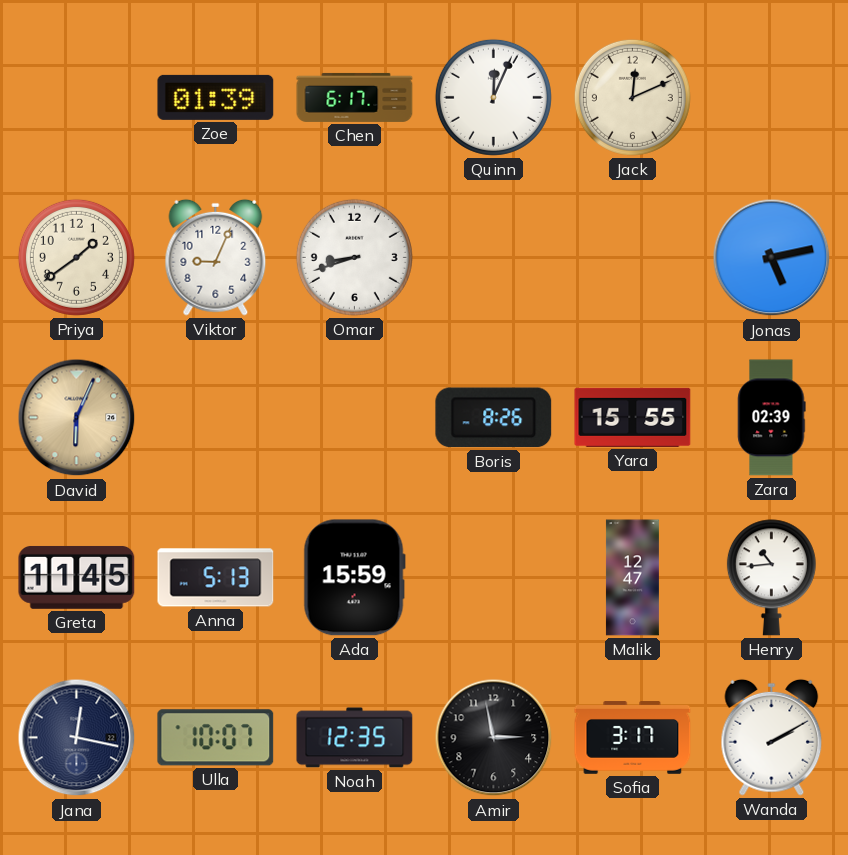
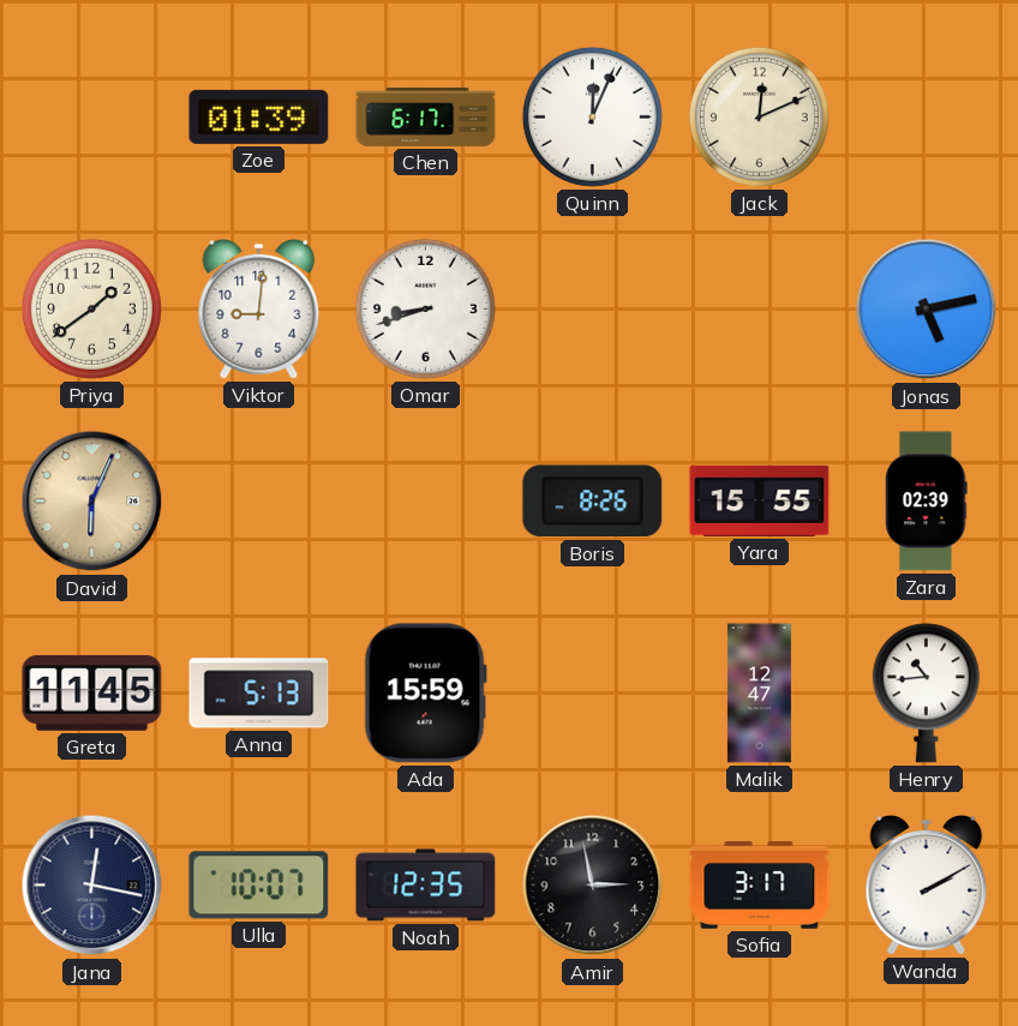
Viktor: 9:04 -> 9:01
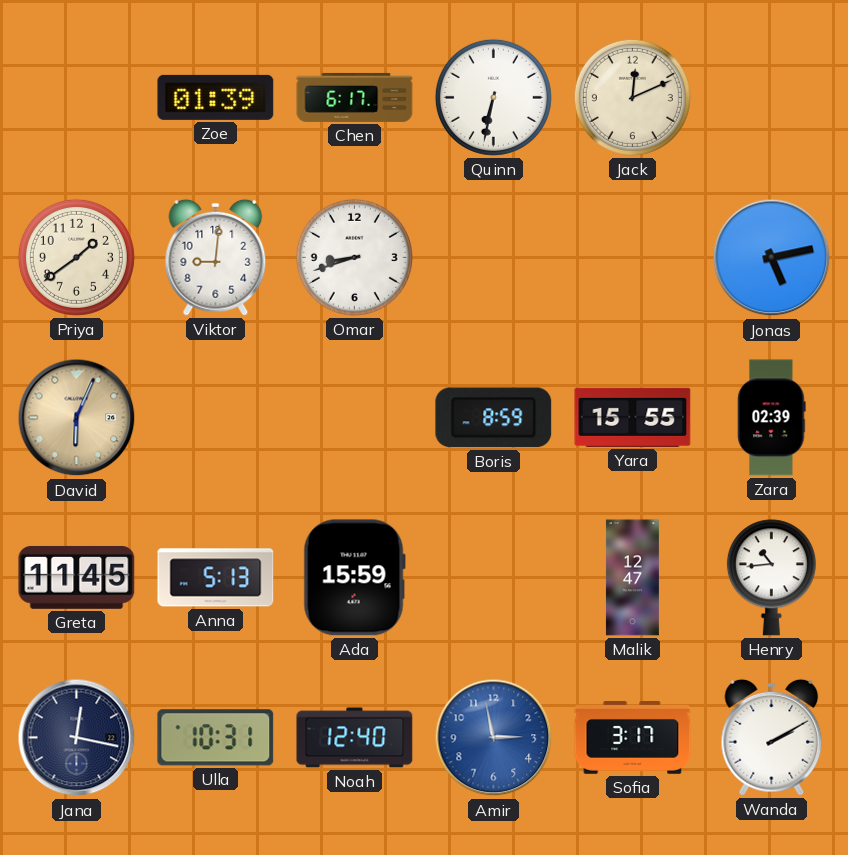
Quinn: 12:04 -> 6:32
Boris: 8:26 -> 8:59
Ulla: 10:07 -> 10:31
Noah: 12:35 -> 12:40
Amir dial: black -> blue
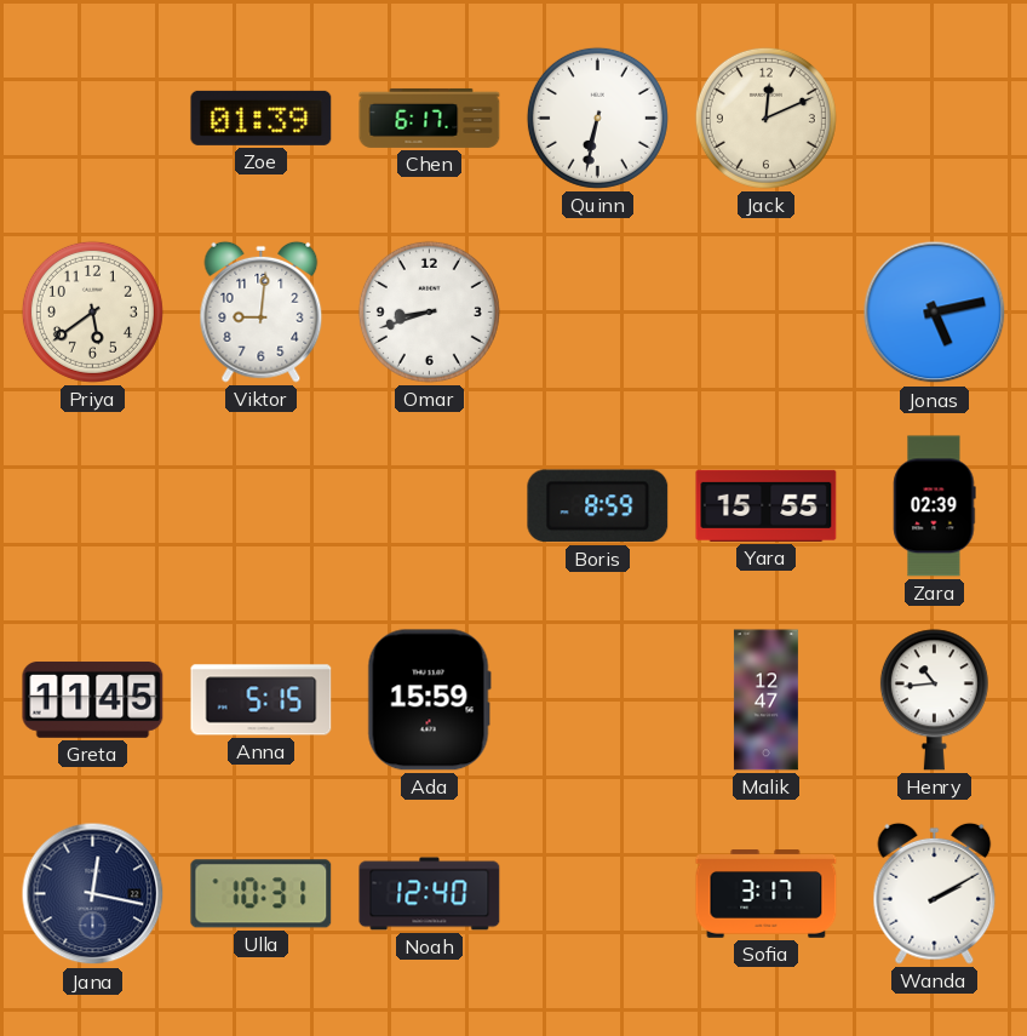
Priya: 1:39 -> 5:39
David: 6:04 -> none
Anna: 5:13 -> 5:15
Amir: 2:58 -> none
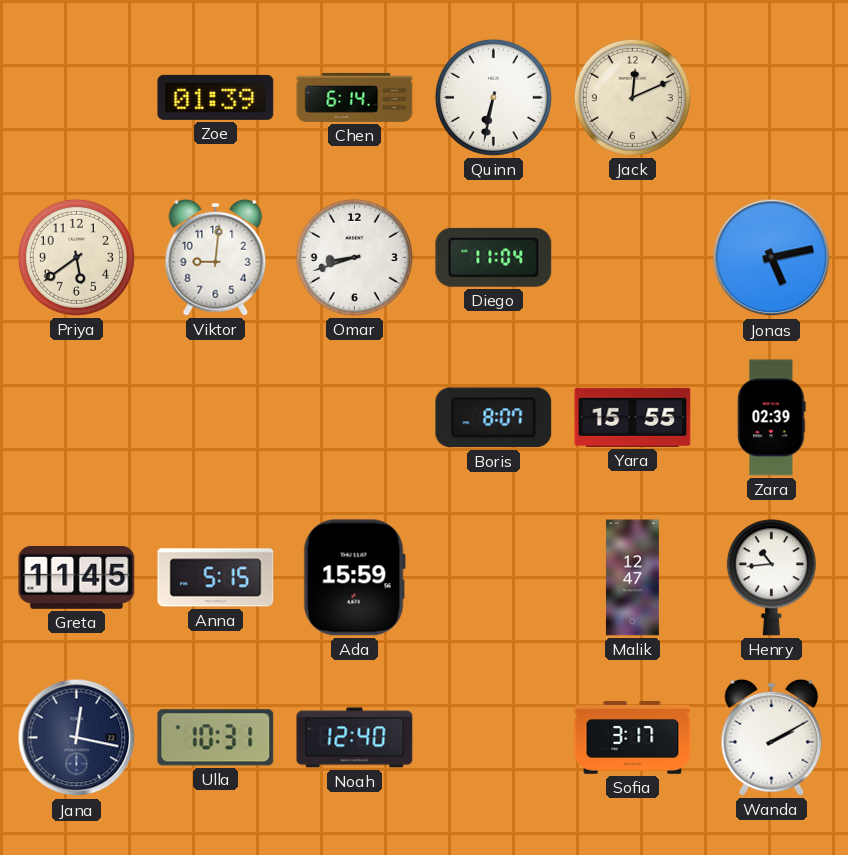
Chen: 6:17 -> 6:14
Diego: none -> 11:04
Boris: 8:59 -> 8:07
